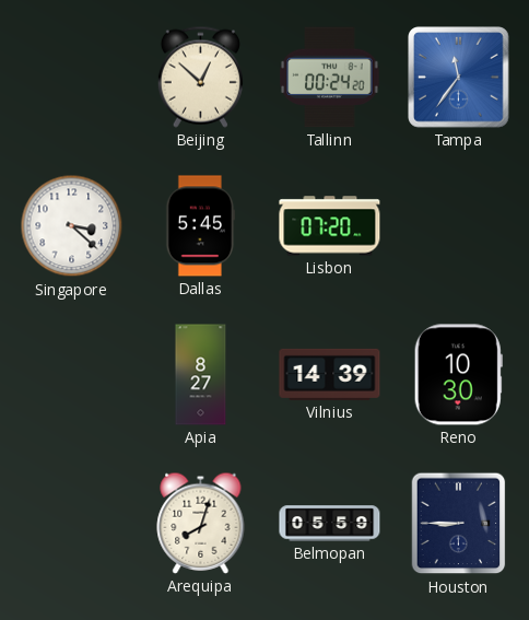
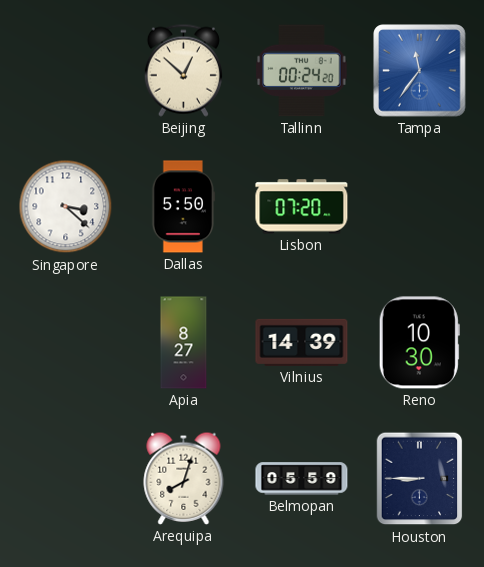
Dallas: 5:45 -> 5:50
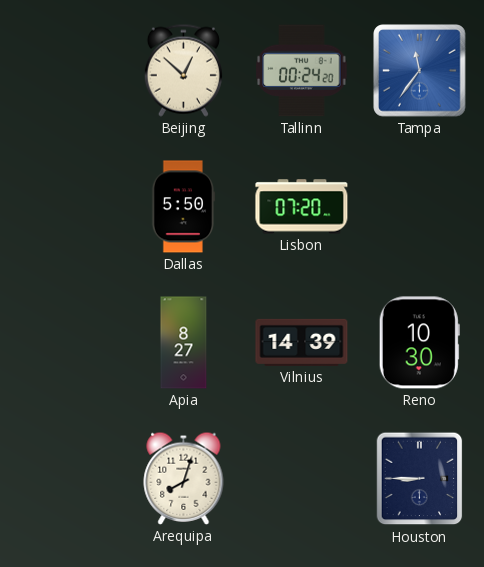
Singapore: 3:22 -> none
Belmopan: 05:59 -> none
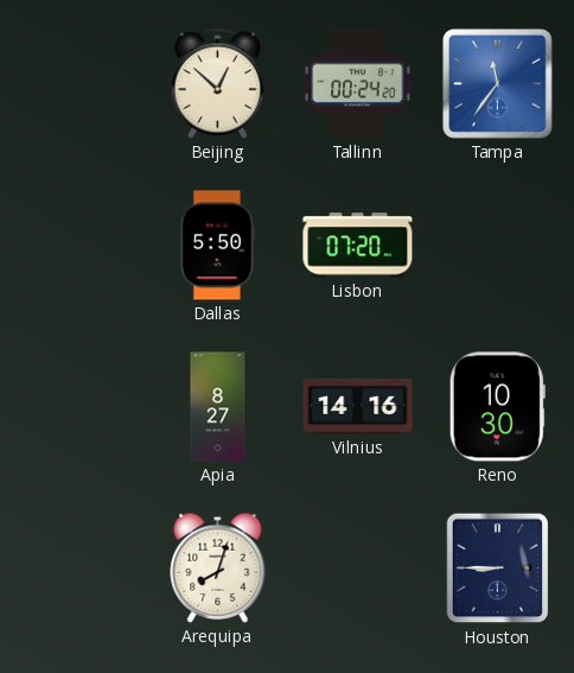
Vilnius: 14:39 -> 14:16
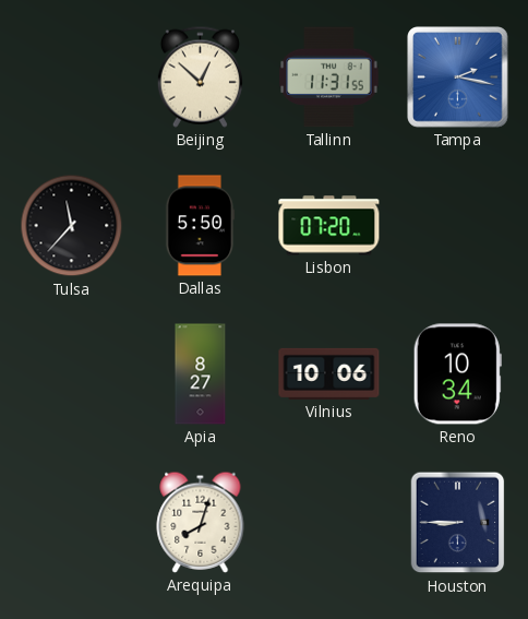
Tallinn: 00:24 -> 11:31
Tampa: 11:36 -> 2:17
Tulsa: none -> 11:37
Vilnius: 14:16 -> 10:06
Reno: 10:30 -> 10:34
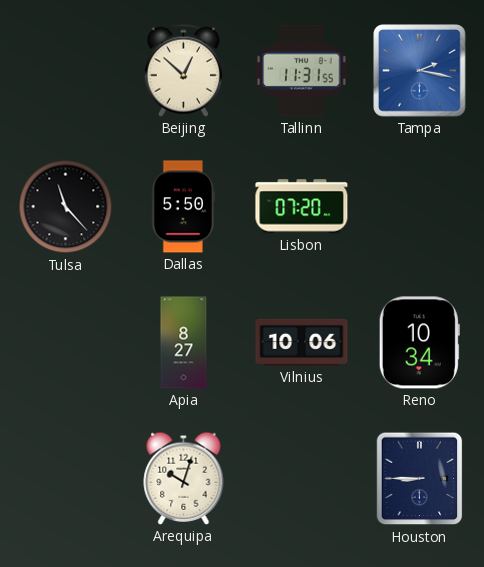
Tulsa: 11:37 -> 11:23
Arequipa: 8:03 -> 10:03
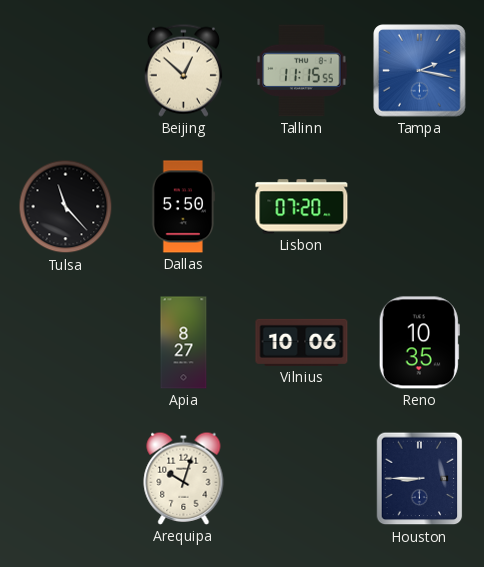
Tallinn: 11:31 -> 11:15
Reno: 10:34 -> 10:35
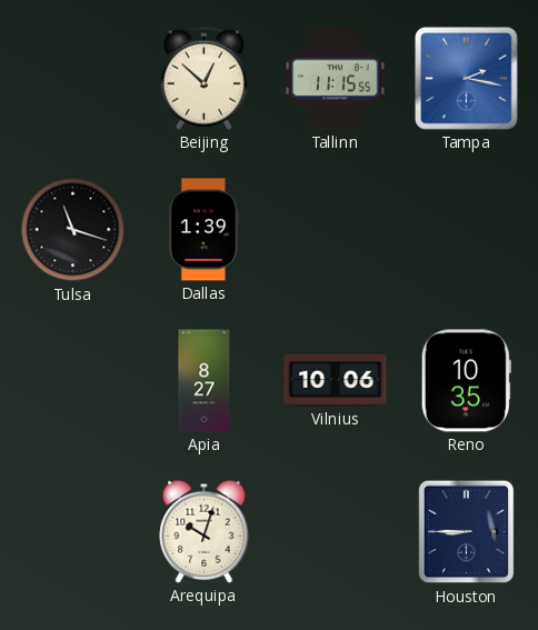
Tulsa: 11:23 -> 11:18
Dallas: 5:50 -> 1:39
Lisbon: 07:20 -> none
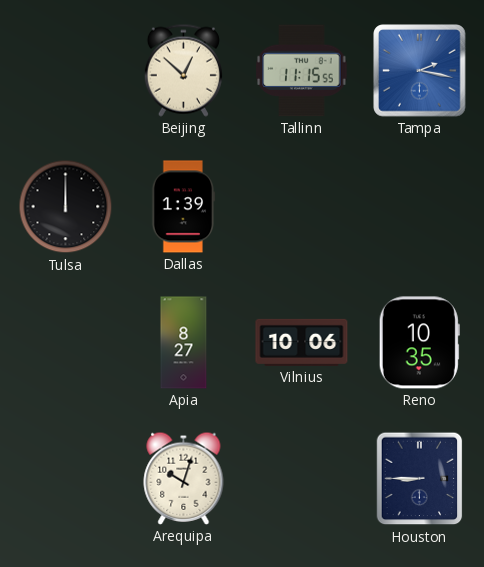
Tulsa: 11:18 -> 12:00
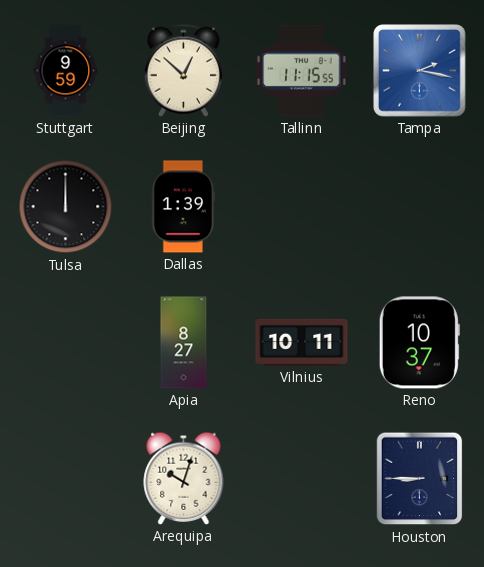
Stuttgart: none -> 9:59
Vilnius: 10:06 -> 10:11
Reno: 10:35 -> 10:37
